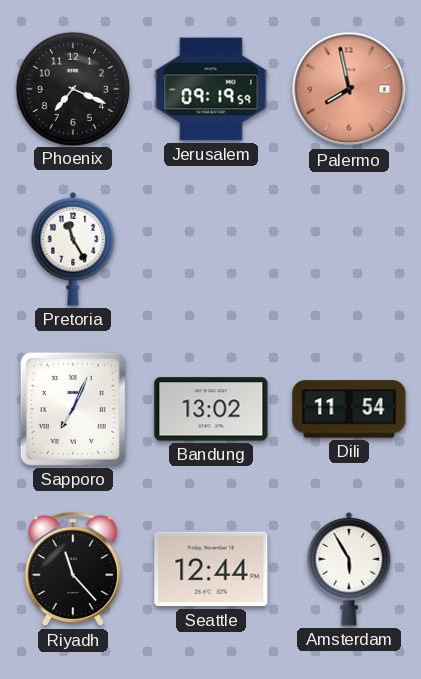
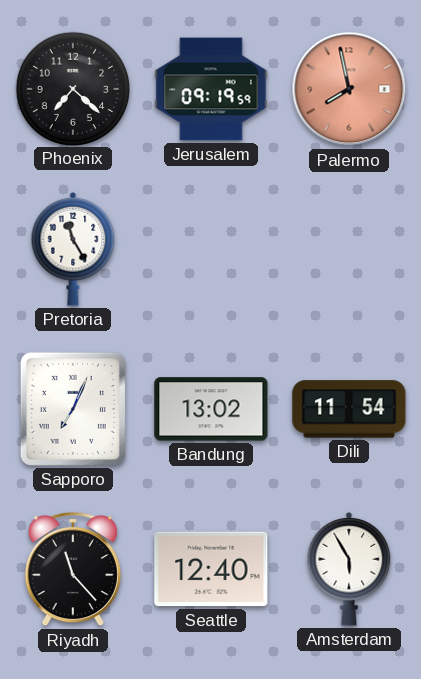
Phoenix: 7:19 -> 7:22
Seattle: 12:44 -> 12:40
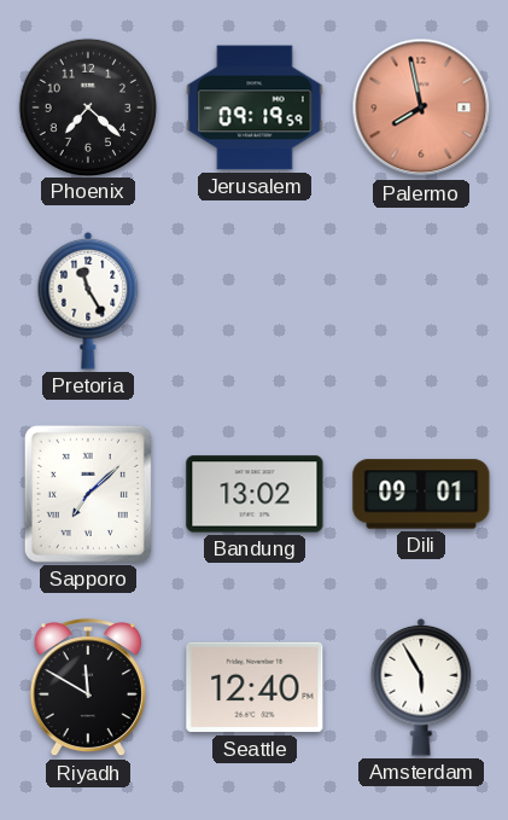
Sapporo: 7:04 -> 7:08
Dili: 11:54 -> 09:01
Riyadh: 11:23 -> 11:50
